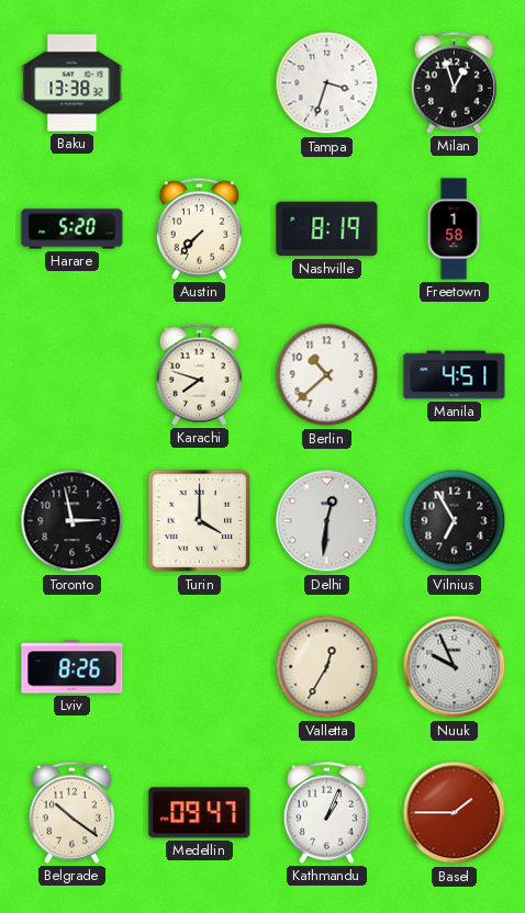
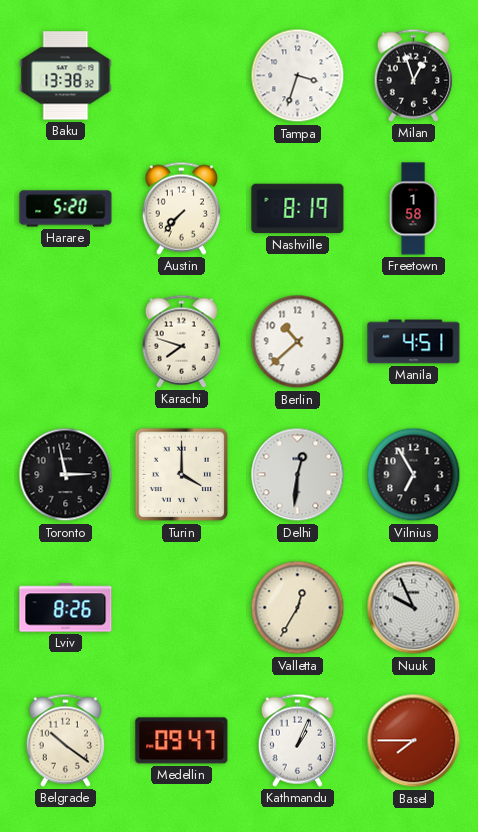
Basel: 1:45 -> 7:45
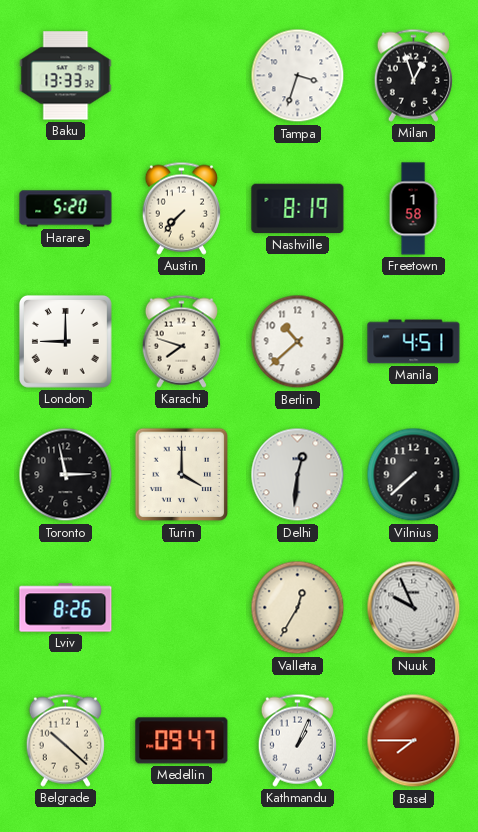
Baku: 13:38 -> 13:33
London: none -> 9:00
Vilnius: 6:55 -> 7:38
Belgrade: 10:21 -> 10:22
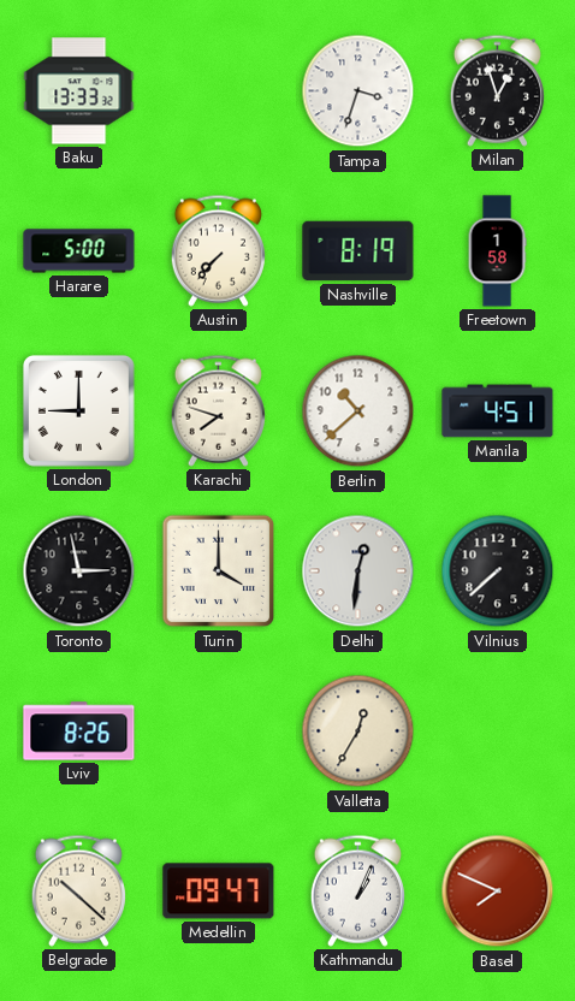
Harare: 5:20 -> 5:00
Nuuk: 9:56 -> none
Basel: 7:45 -> 7:49
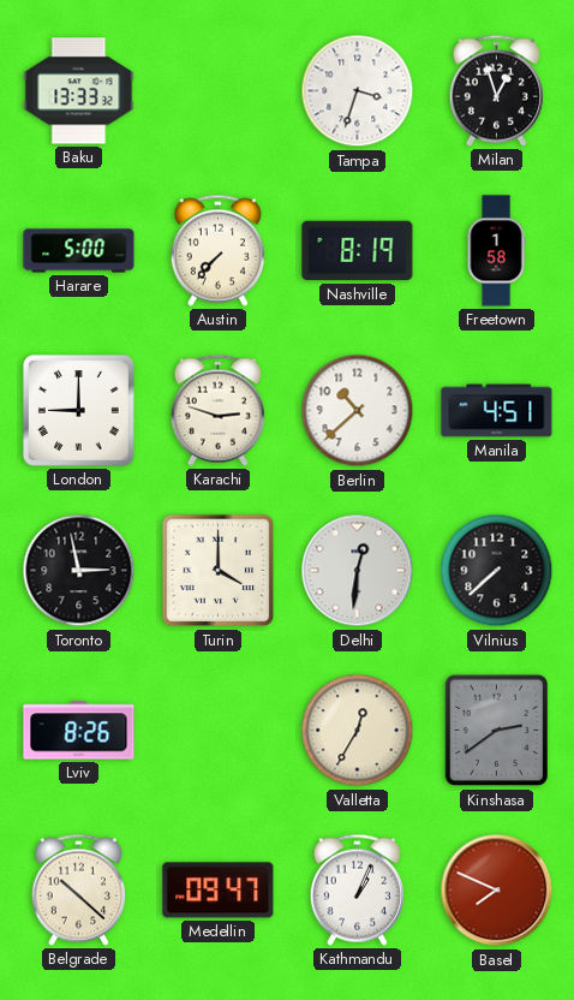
Karachi: 7:48 -> 2:48
Kinshasa: none -> 2:39
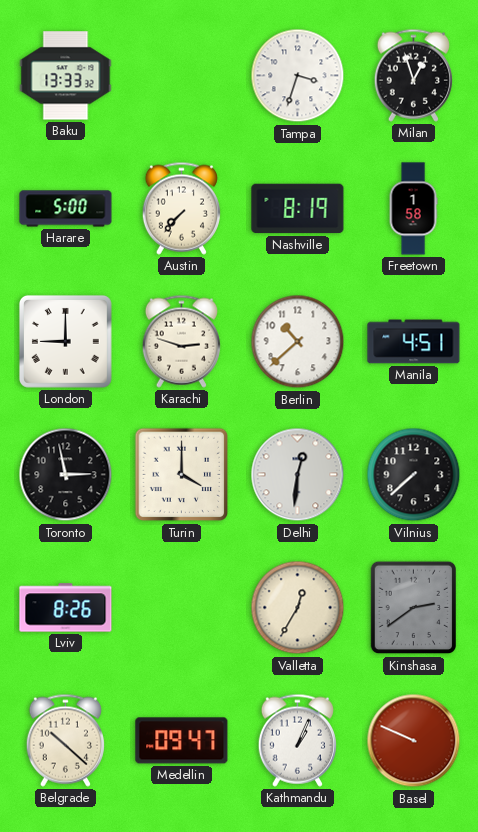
Basel: 7:49 -> 9:49
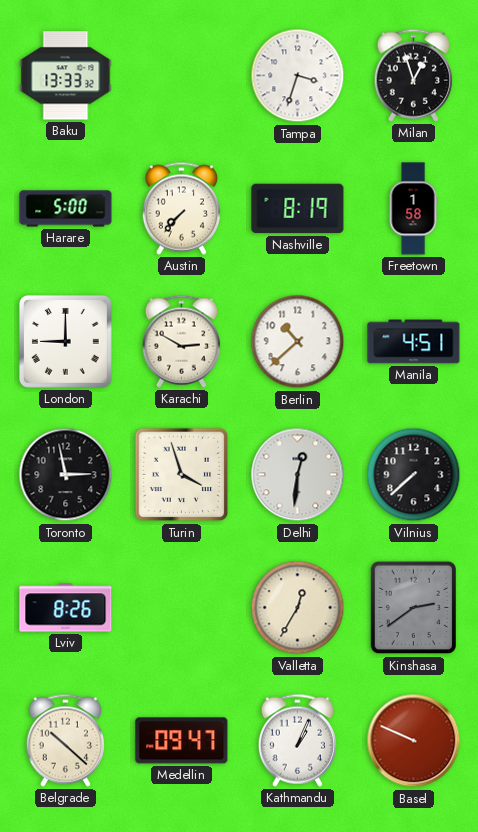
Karachi: 2:48 -> 2:50
Turin: 4:00 -> 3:57
